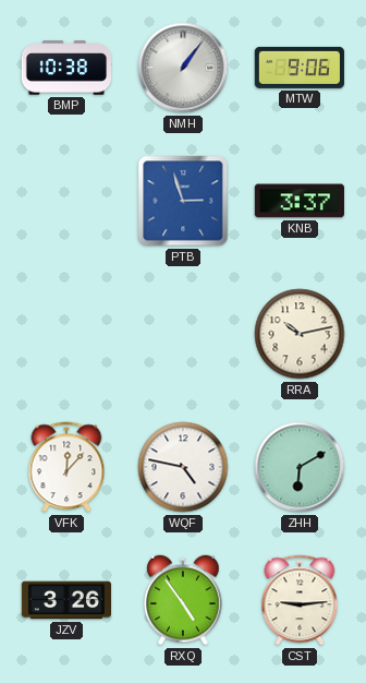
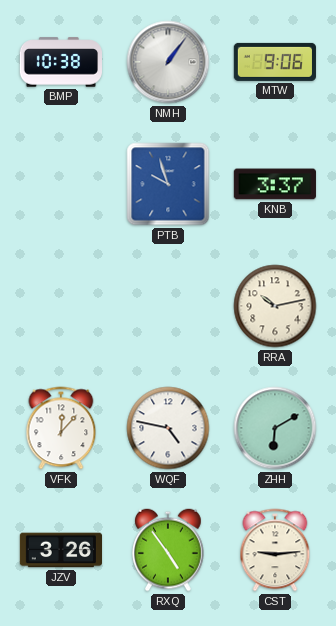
PTB: 2:57 -> 9:57
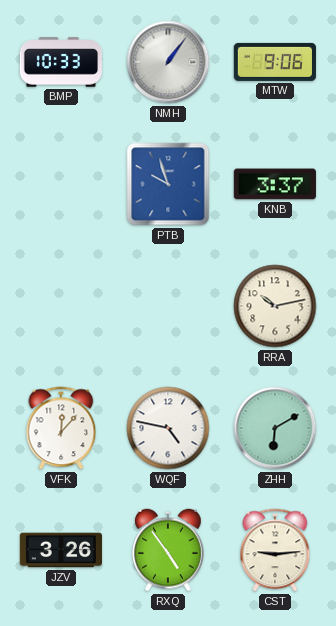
BMP: 10:38 -> 10:33
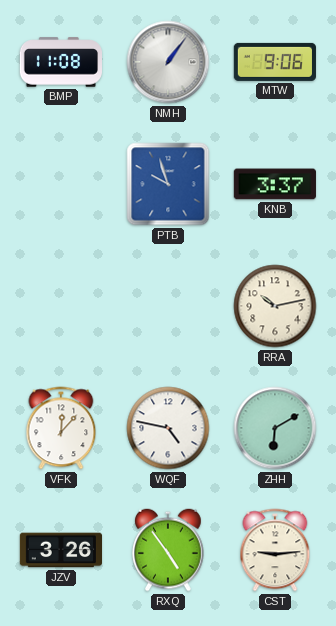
BMP: 10:33 -> 11:08
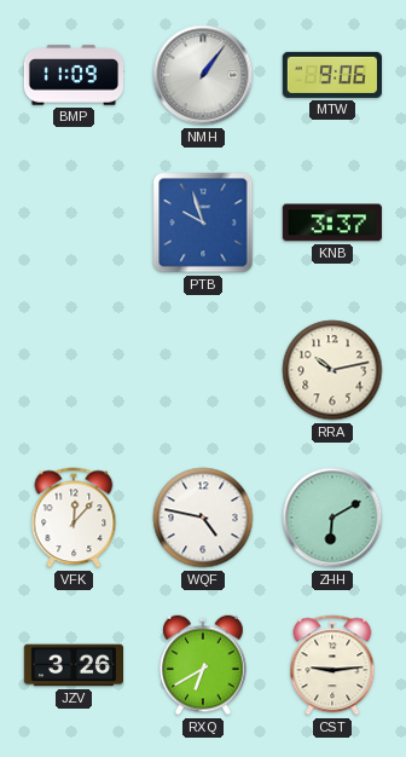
BMP: 11:08 -> 11:09
RXQ: 4:54 -> 6:40
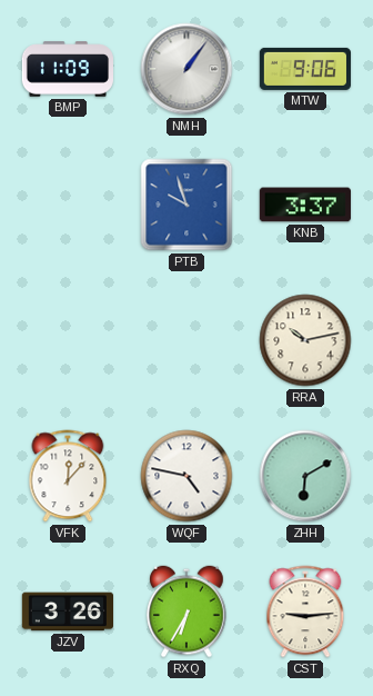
RXQ: 6:40 -> 6:35
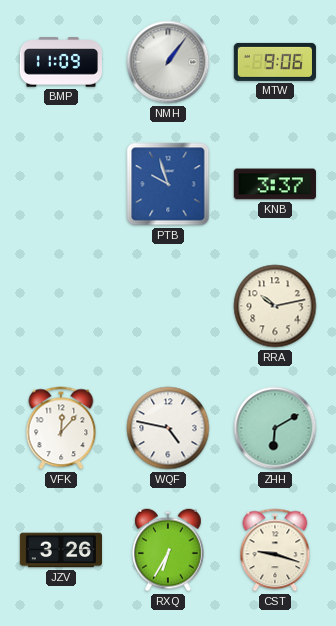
CST: 9:14 -> 9:18
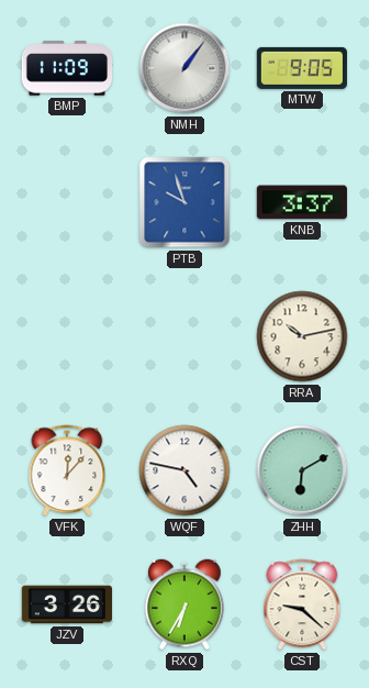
MTW: 9:06 -> 9:05
CST: 9:18 -> 9:22
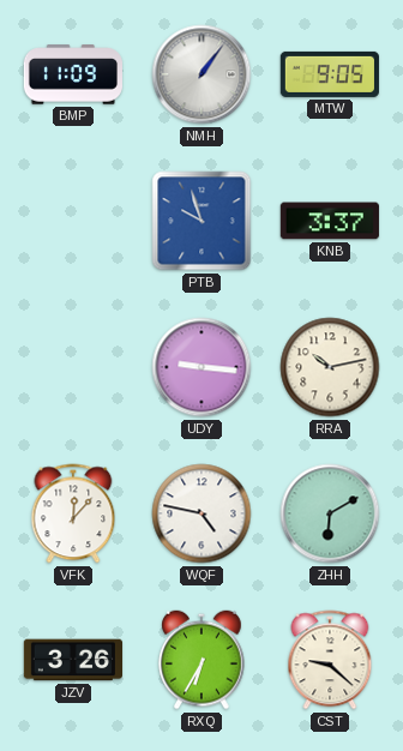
UDY: none -> 9:16
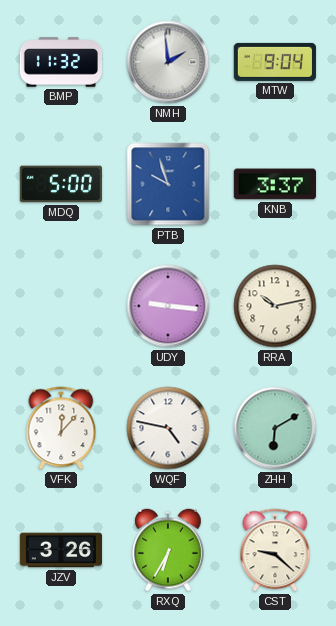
BMP: 11:09 -> 11:32
NMH: 1:06 -> 1:59
MTW: 9:05 -> 9:04
MDQ: none -> 5:00
